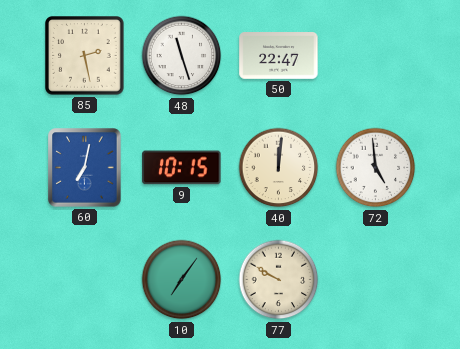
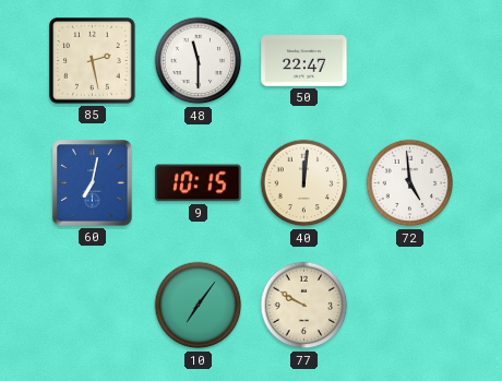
48: 11:27 -> 11:30
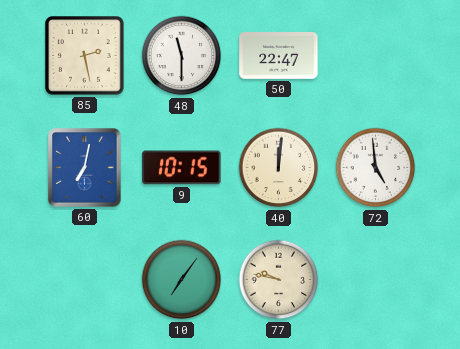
77: 9:50 -> 9:47
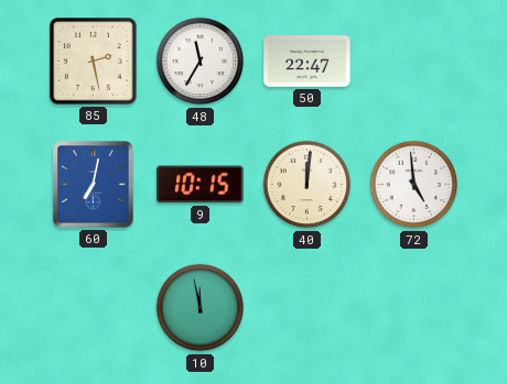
48: 11:30 -> 11:35
10: 7:06 -> 11:58
77: 9:47 -> none
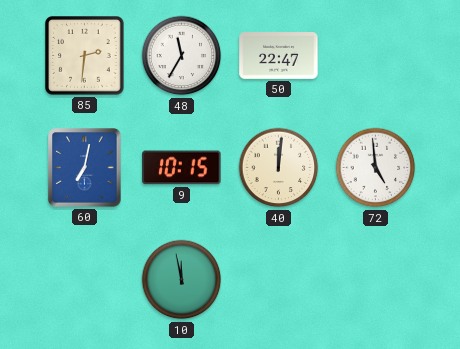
85: 2:28 -> 2:31
